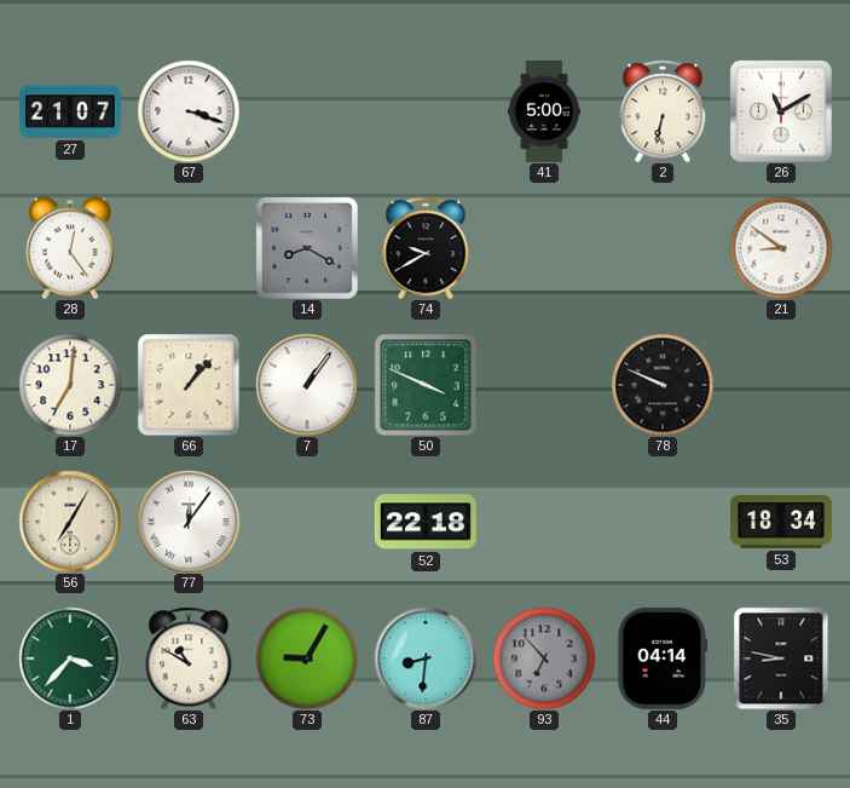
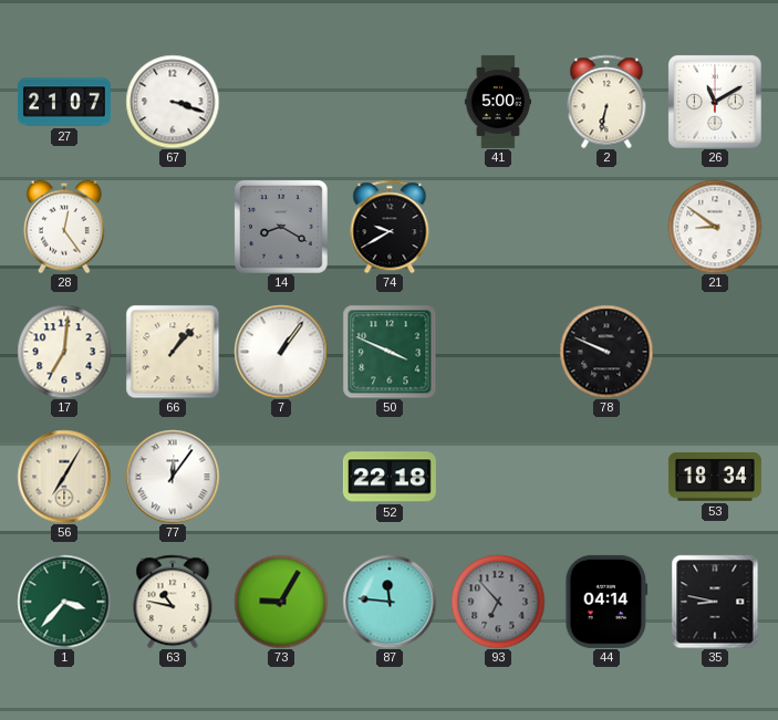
63: 10:50 -> 10:47
87: 8:31 -> 11:46
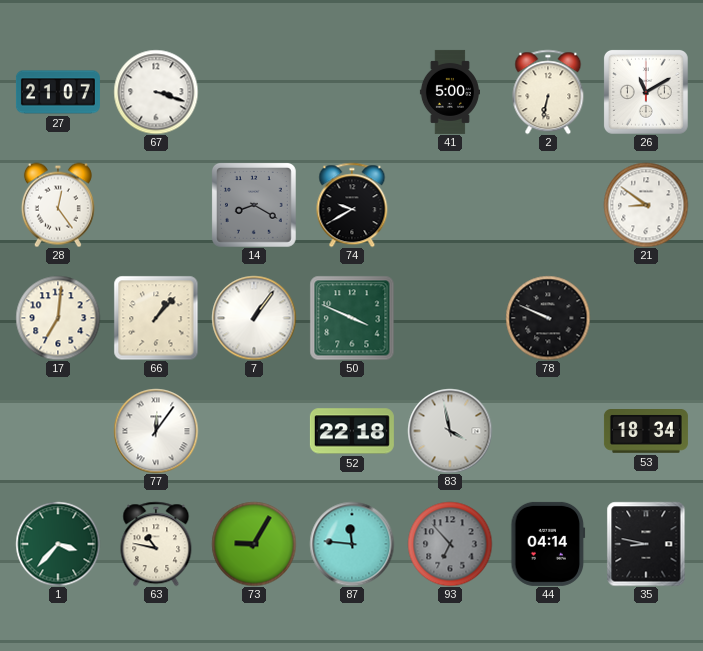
56: 7:05 -> none
83: none -> 3:58
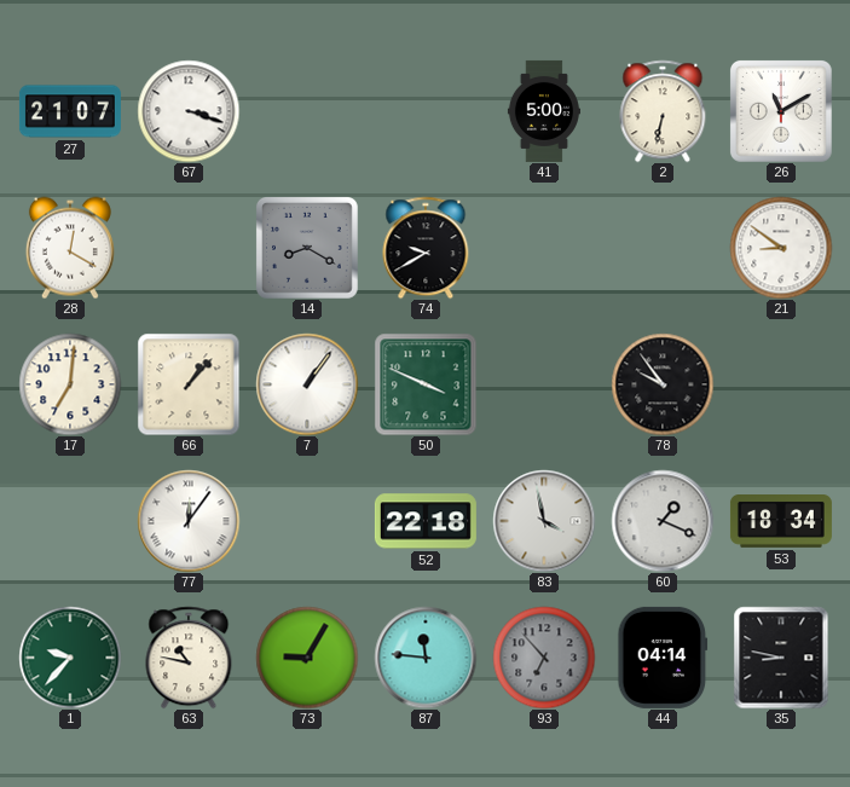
28: 12:24 -> 12:20
78: 9:49 -> 9:54
60: none -> 1:19
1: 3:37 -> 9:37
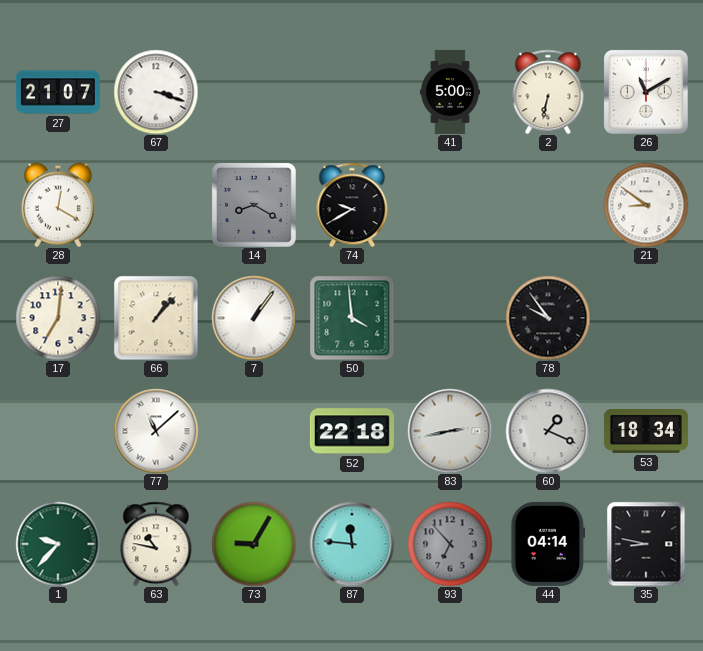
50: 3:49 -> 3:59
77: 12:06 -> 11:08
83: 3:58 -> 2:43
